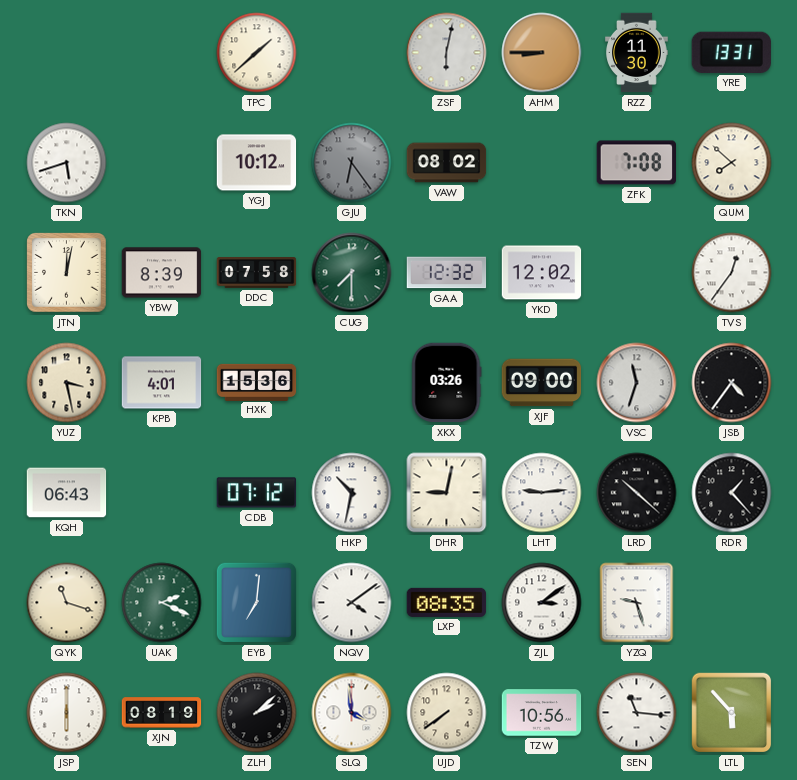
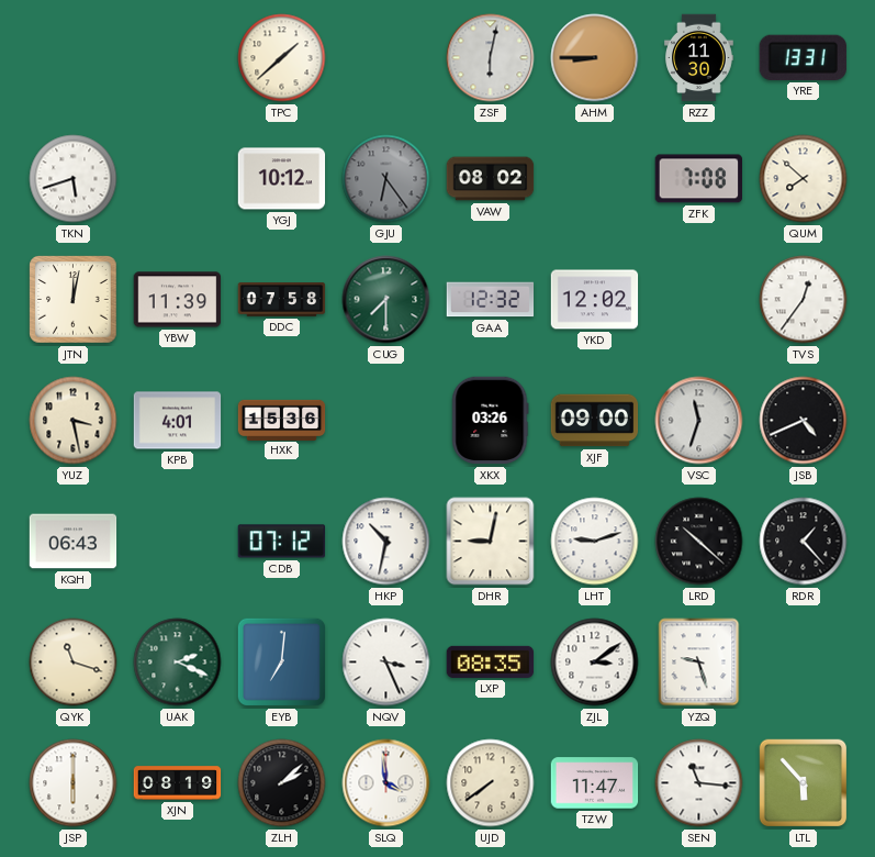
YBW: 8:39 -> 11:39
JSB: 4:36 -> 4:41
LHT: 9:14 -> 9:12
NQV: 4:09 -> 3:26
TZW: 10:56 -> 11:47
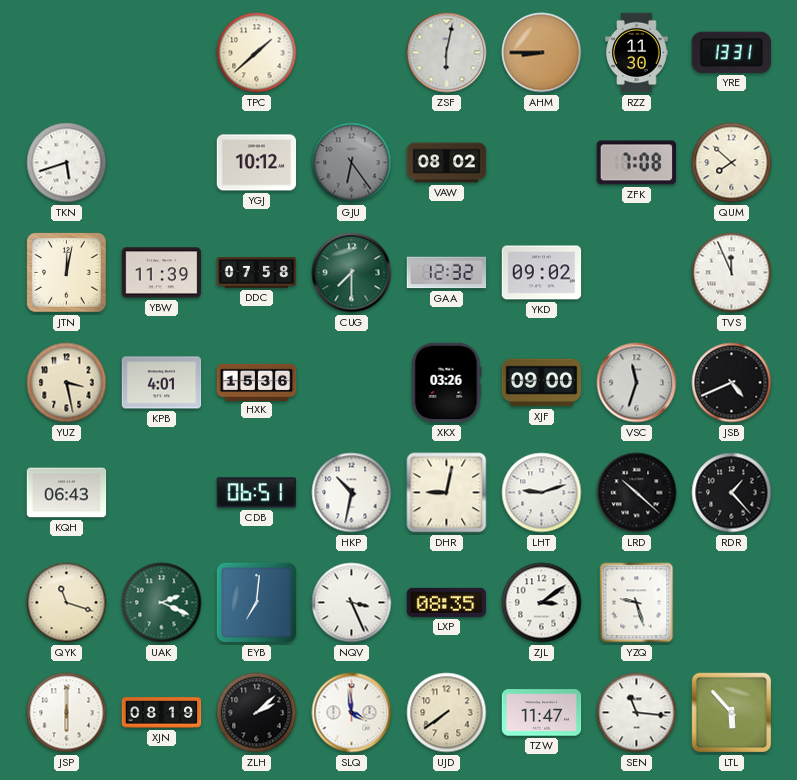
YKD: 12:02 -> 09:02
TVS: 12:36 -> 11:56
CDB: 07:12 -> 06:51
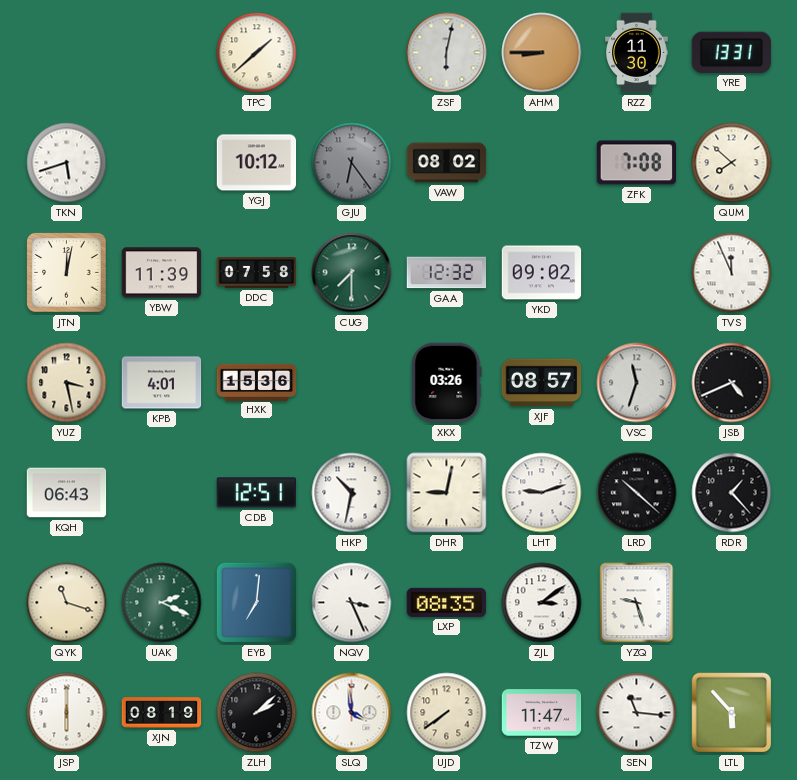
XJF: 09:00 -> 08:57
CDB: 06:51 -> 12:51
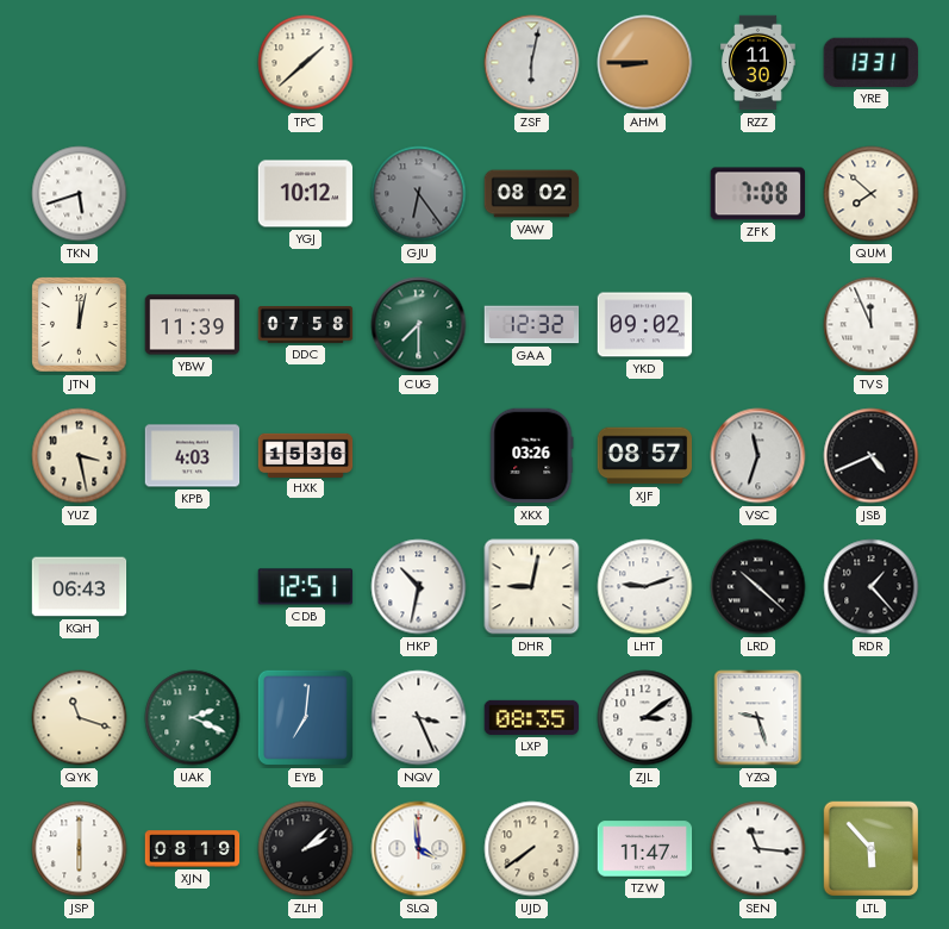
KPB: 4:01 -> 4:03
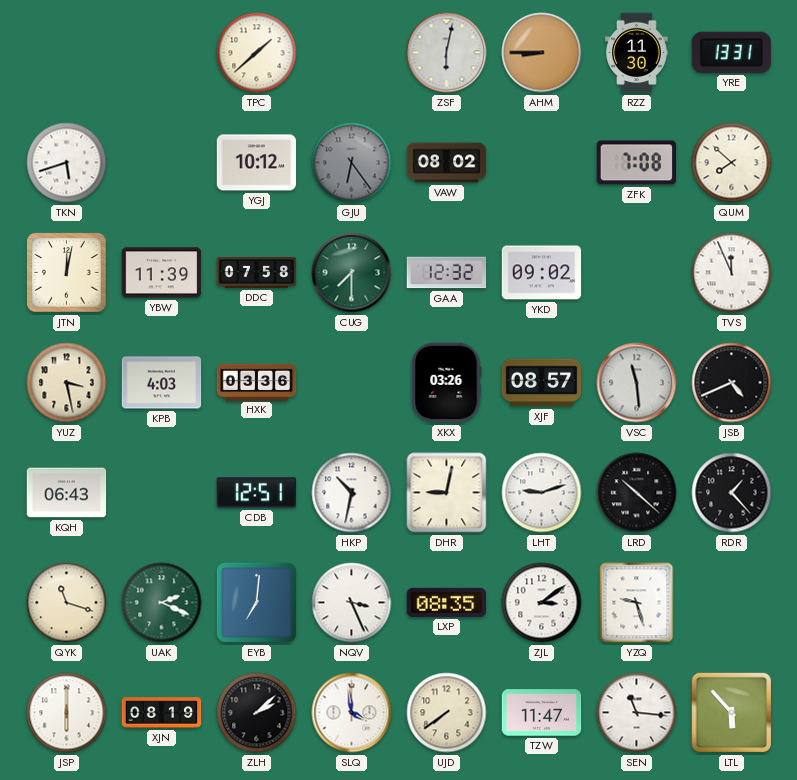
HXK: 15:36 -> 03:36
VSC: 11:33 -> 11:29
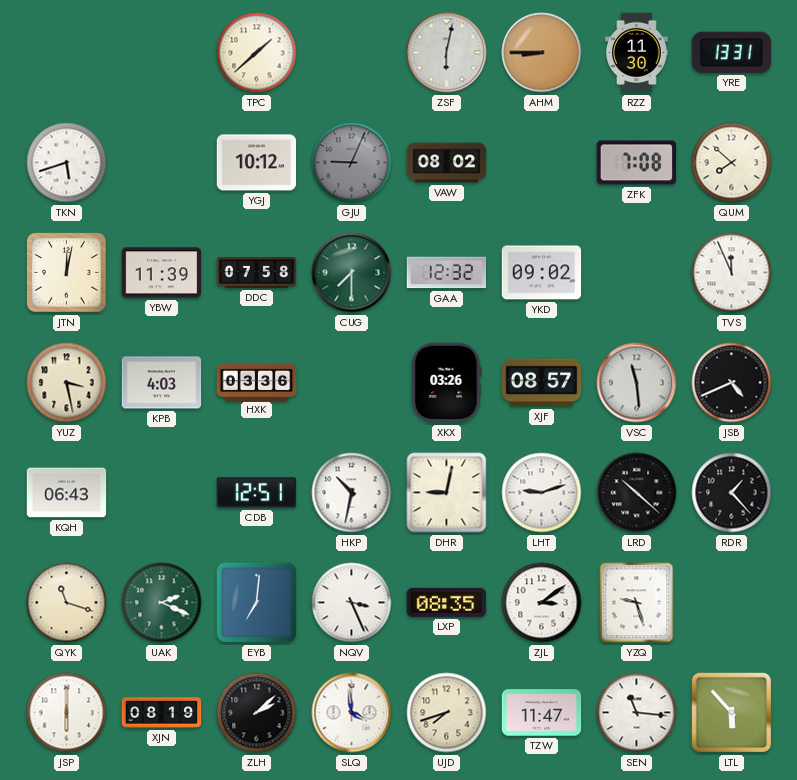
GJU: 6:24 -> 9:04
UJD: 7:39 -> 7:42
